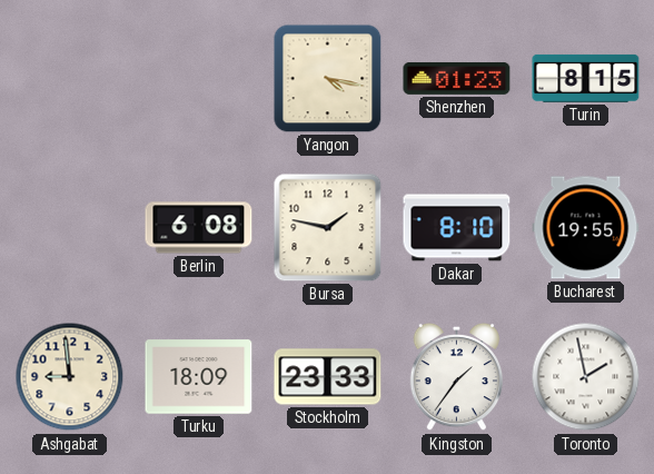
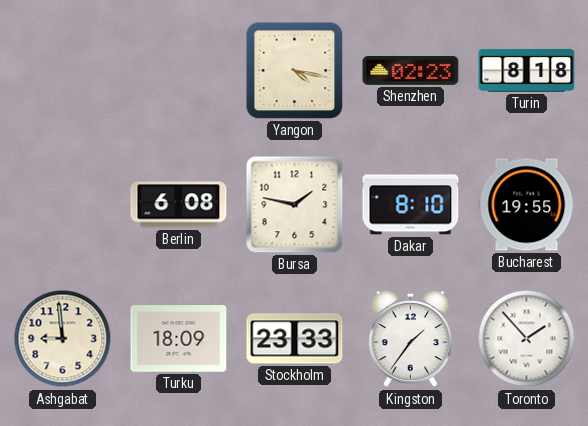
Shenzhen: 01:23 -> 02:23
Turin: 8:15 -> 8:18
Toronto: 1:58 -> 1:53
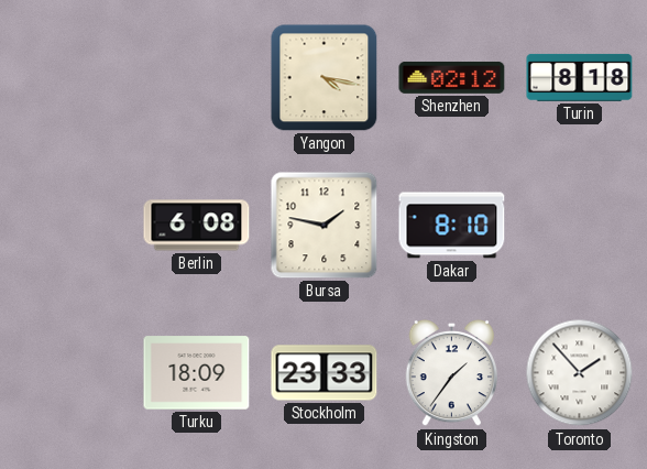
Shenzhen: 02:23 -> 02:12
Bucharest: 19:55 -> none
Ashgabat: 8:59 -> none
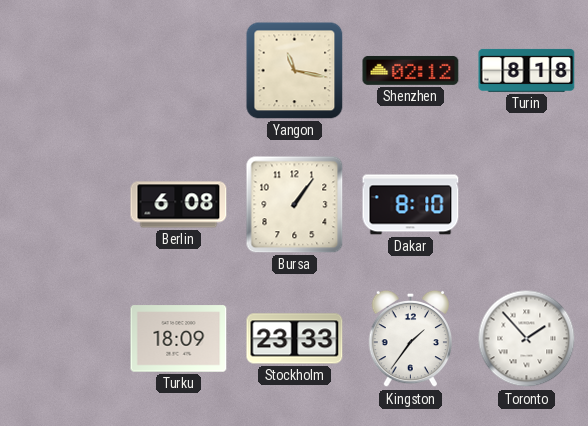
Yangon: 4:17 -> 11:17
Bursa: 1:47 -> 1:06
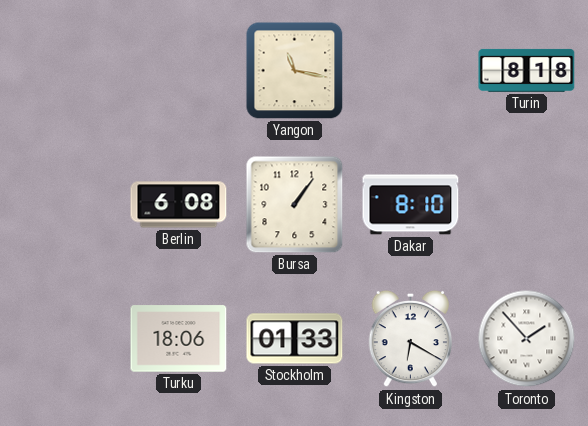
Shenzhen: 02:12 -> none
Turku: 18:09 -> 18:06
Stockholm: 23:33 -> 01:33
Kingston: 1:36 -> 6:20
